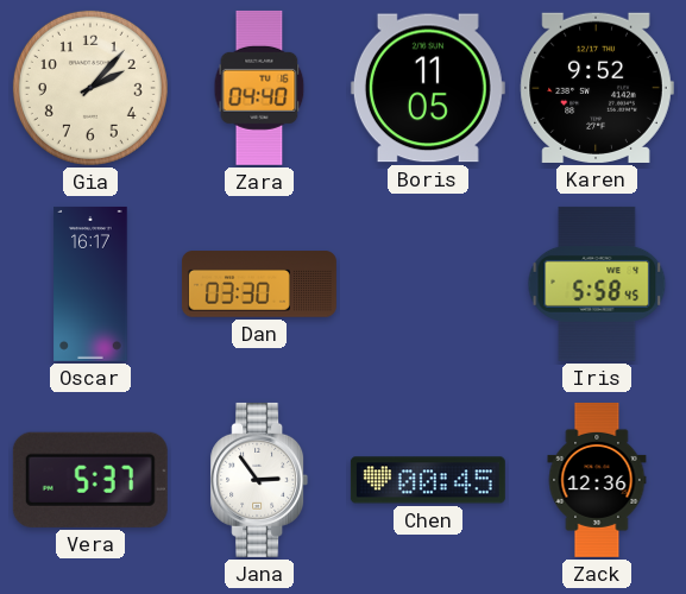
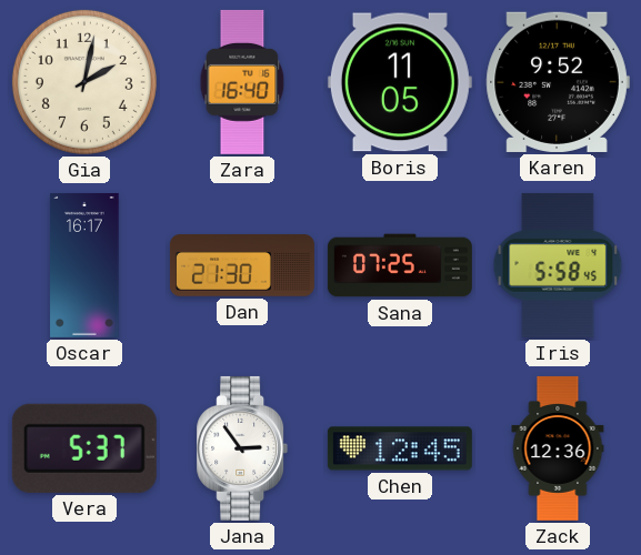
Gia: 2:07 -> 2:02
Zara: 04:40 -> 16:40
Dan: 03:30 -> 21:30
Sana: none -> 07:25
Chen: 00:45 -> 12:45
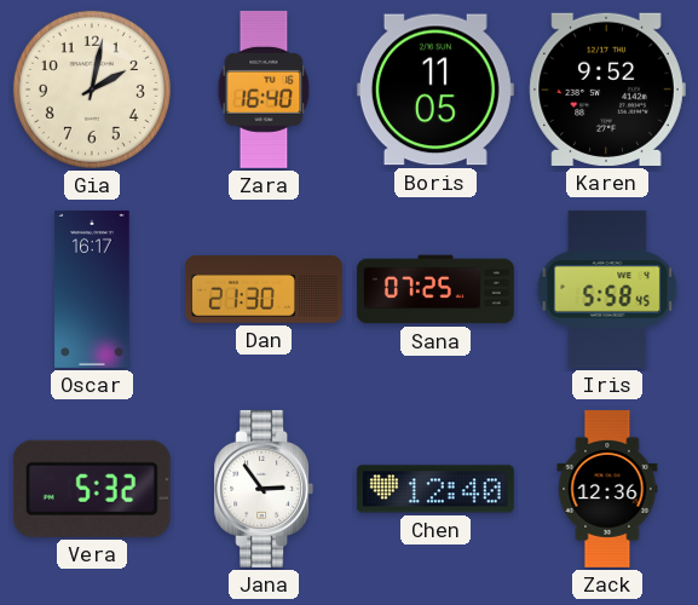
Vera: 5:37 -> 5:32
Chen: 12:45 -> 12:40
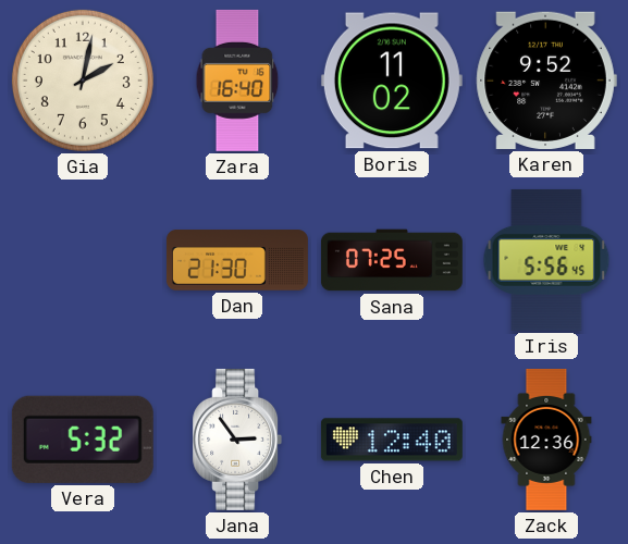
Boris: 11:05 -> 11:02
Oscar: 16:17 -> none
Iris: 5:58 -> 5:56
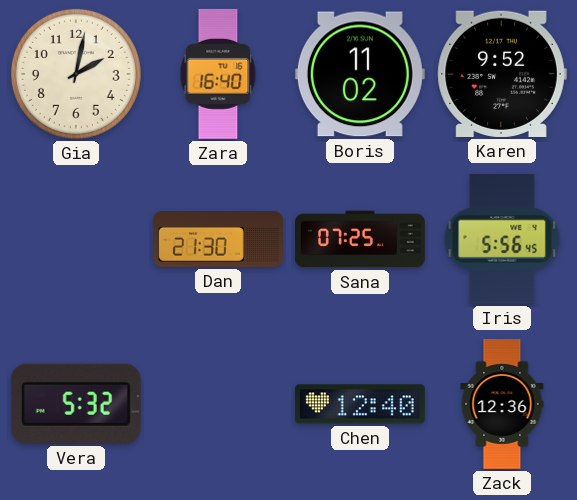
Jana: 2:54 -> none
